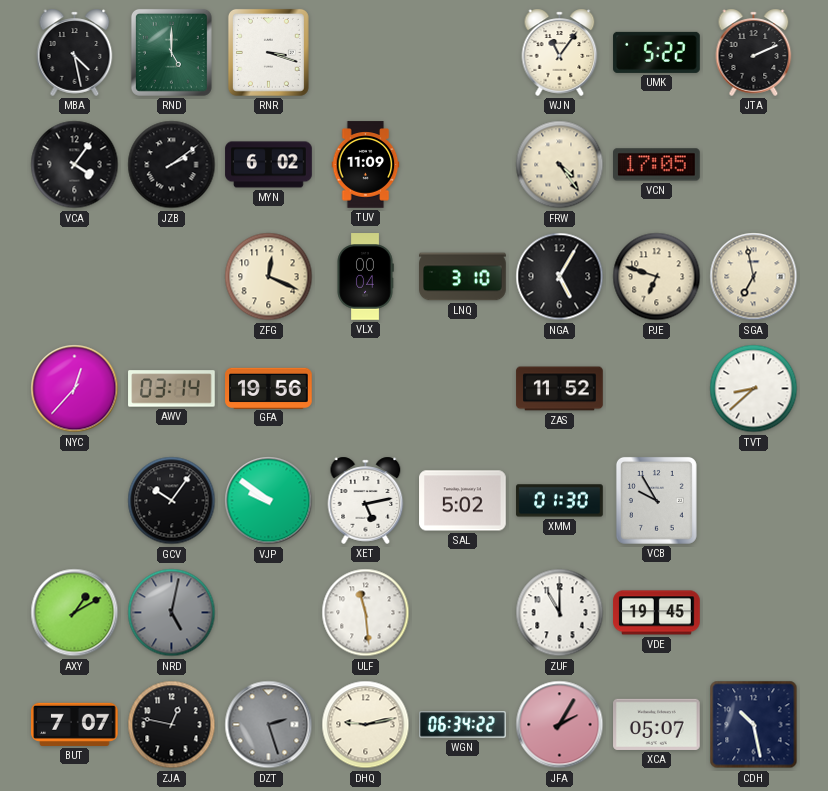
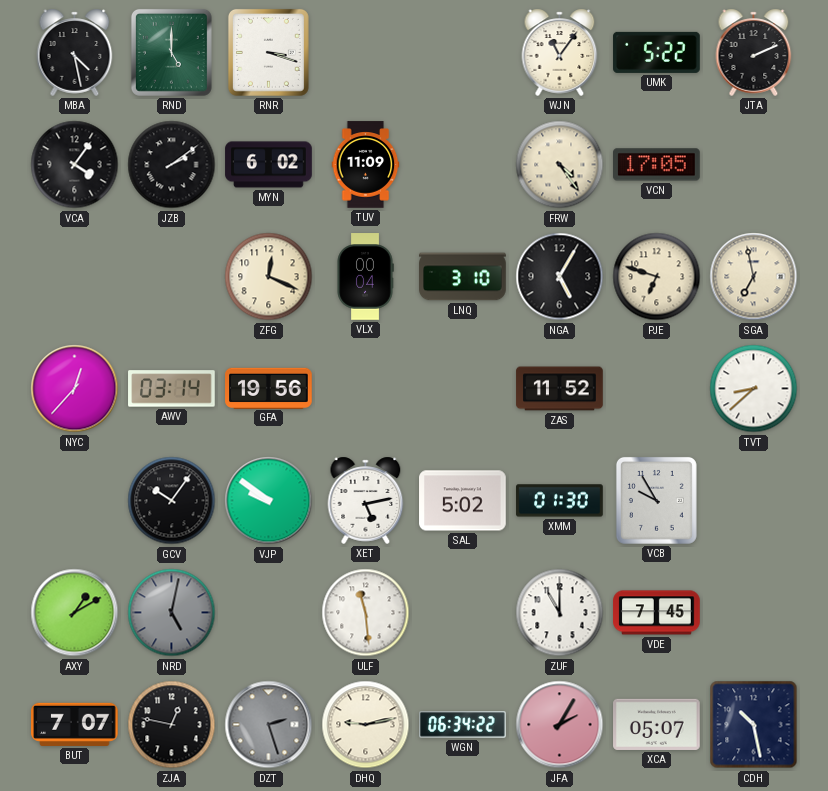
VDE: 19:45 -> 7:45
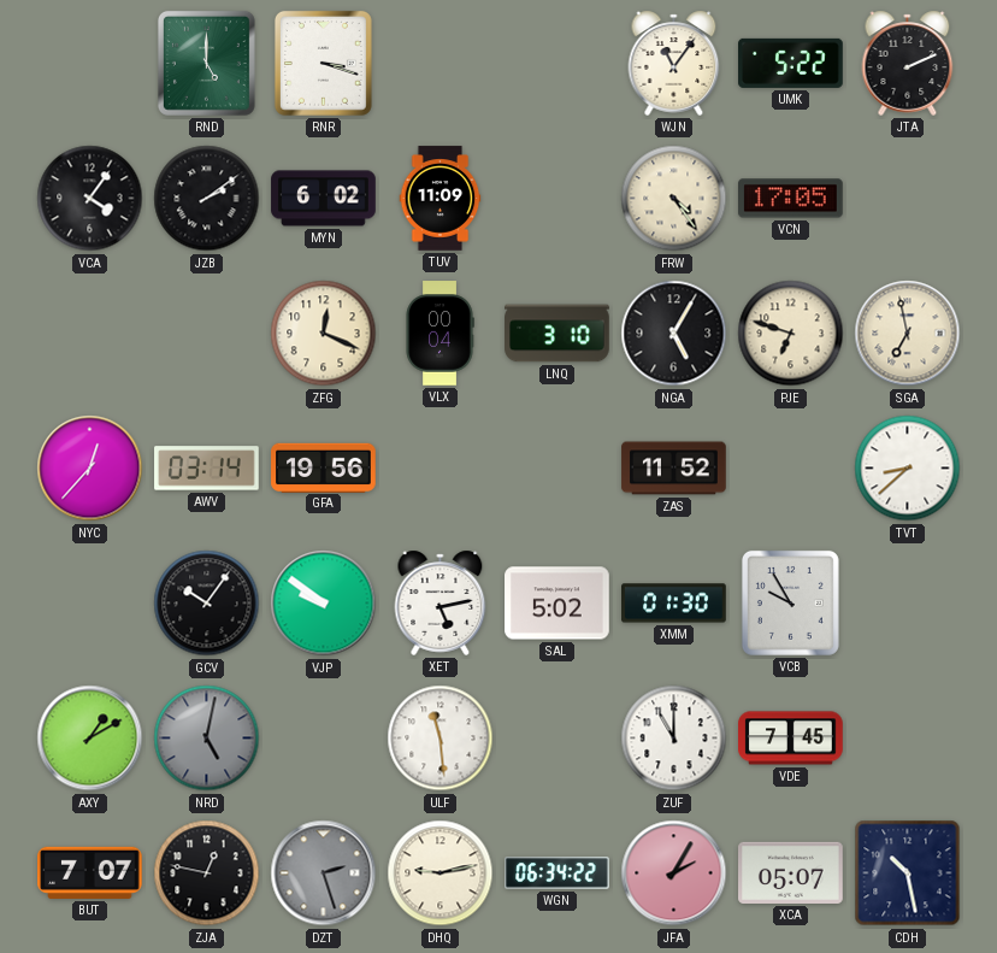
MBA: 4:28 -> none
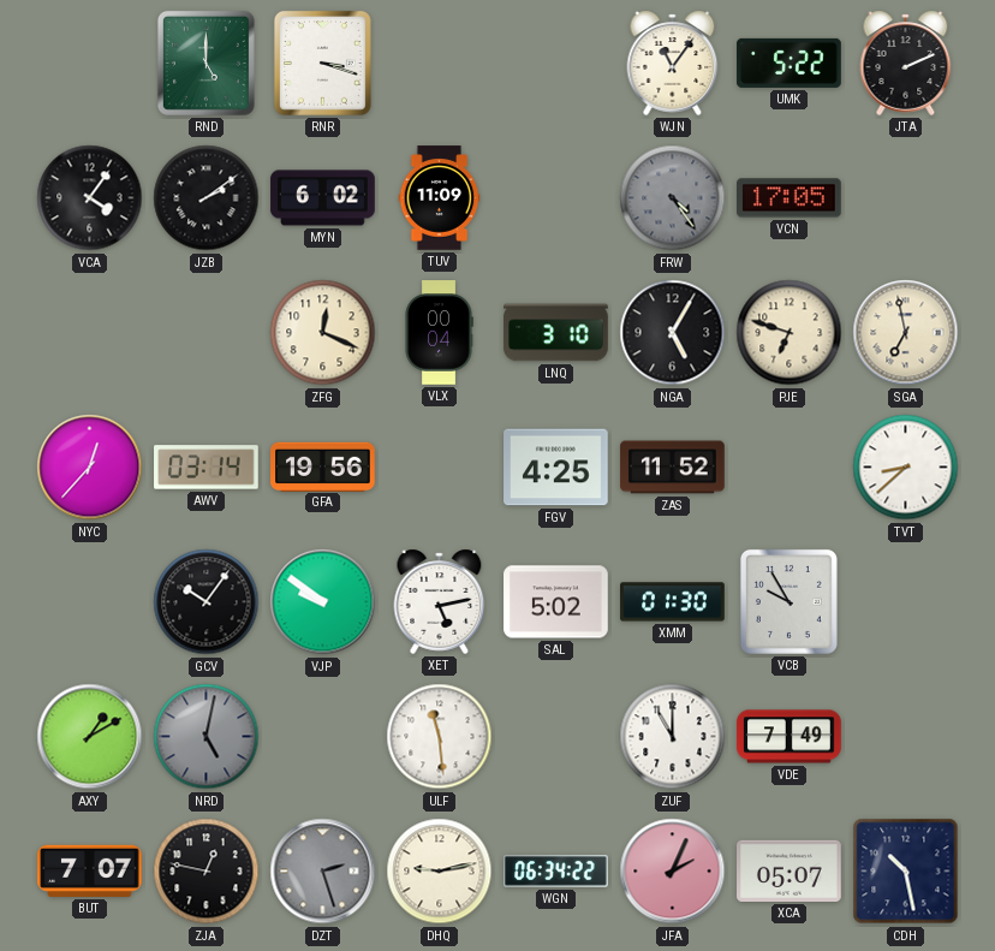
FRW dial: cream -> grey
FGV: none -> 4:25
VDE: 7:45 -> 7:49
JFA: 2:05 -> 2:04
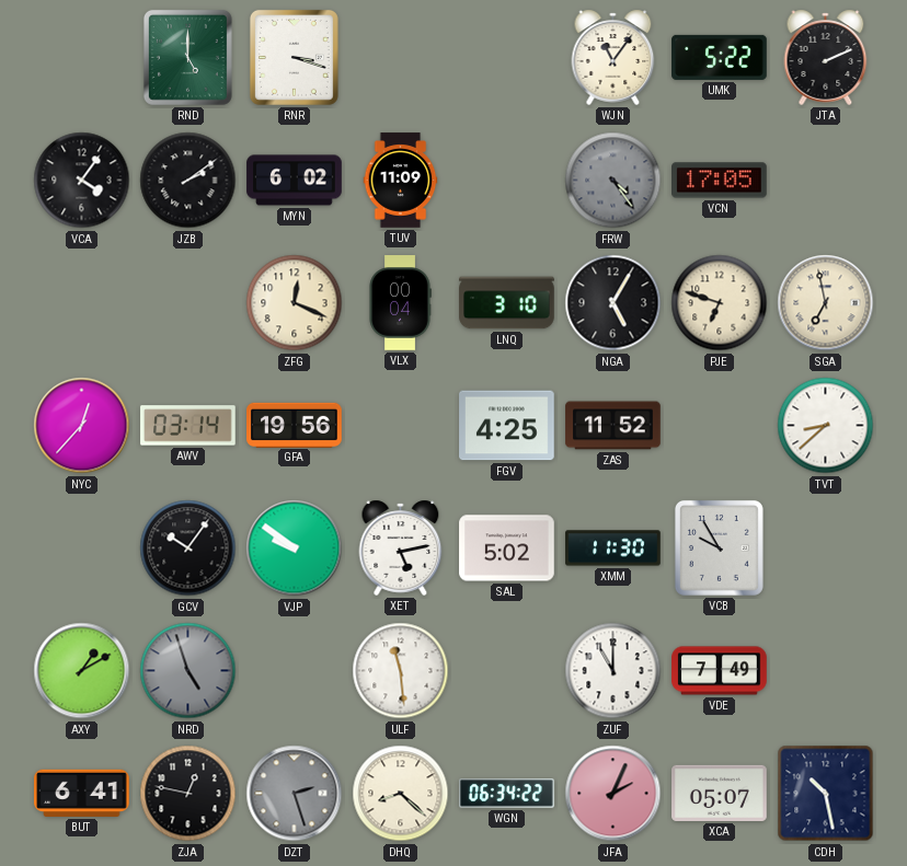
XMM: 01:30 -> 11:30
NRD: 5:02 -> 4:57
BUT: 7:07 -> 6:41
DHQ: 9:13 -> 8:22
